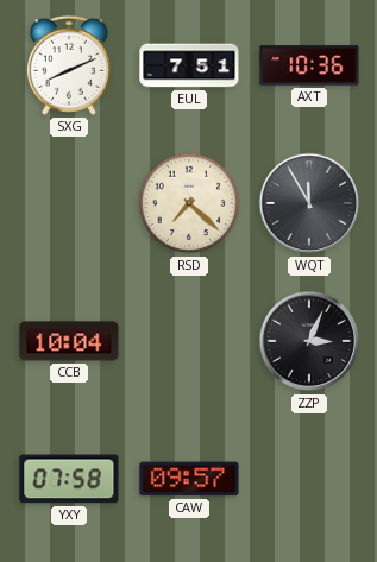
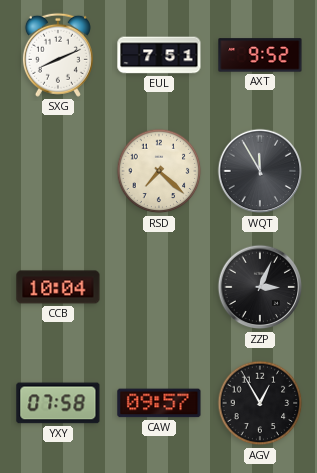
AXT: 10:36 -> 9:52
AGV: none -> 12:55
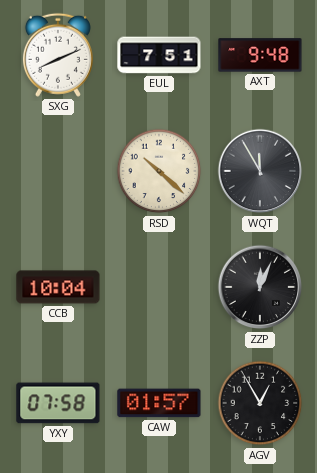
AXT: 9:52 -> 9:48
RSD: 7:22 -> 10:22
ZZP: 3:04 -> 12:04
CAW: 09:57 -> 01:57
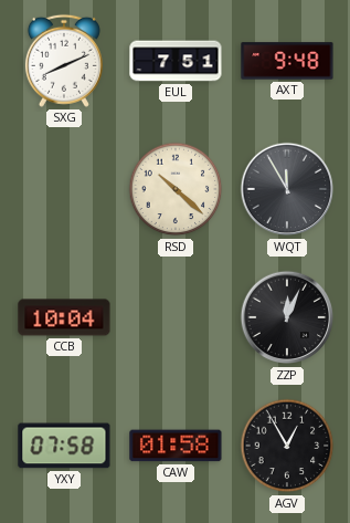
CAW: 01:57 -> 01:58
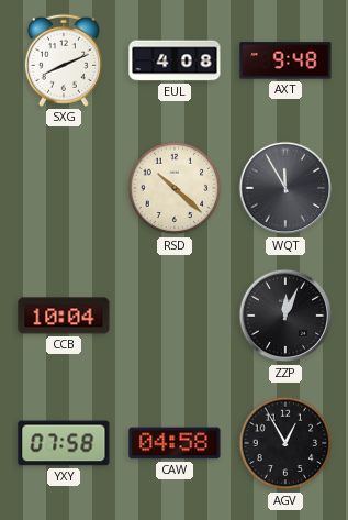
EUL: 7:51 -> 4:08
CAW: 01:58 -> 04:58
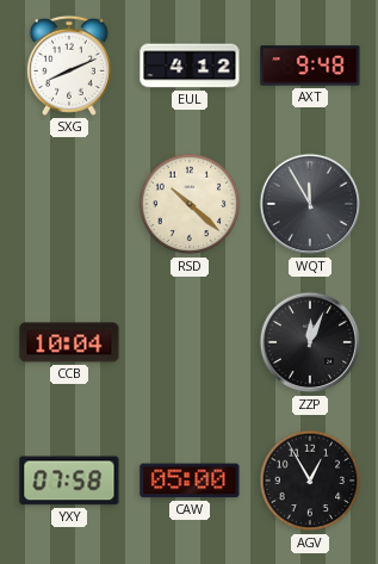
EUL: 4:08 -> 4:12
CAW: 04:58 -> 05:00
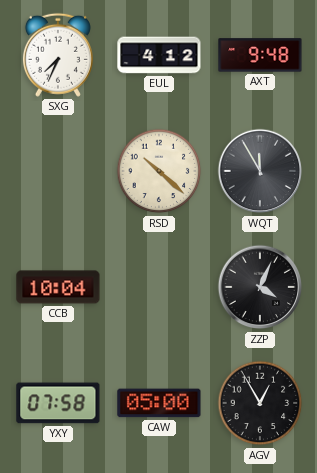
SXG: 8:11 -> 7:34
ZZP: 12:04 -> 4:04
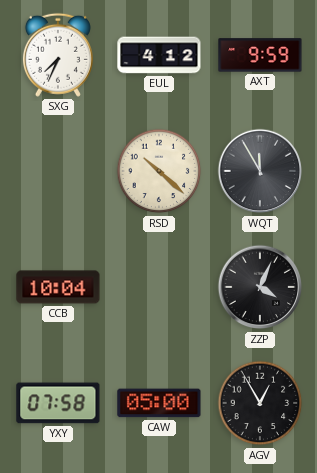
AXT: 9:48 -> 9:59
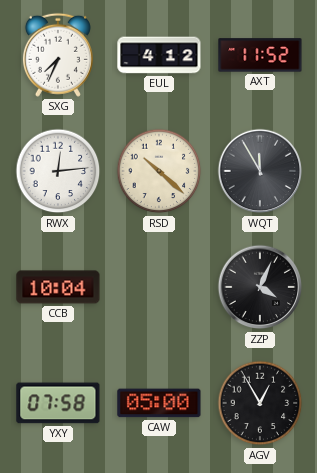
AXT: 9:59 -> 11:52
RWX: none -> 12:14
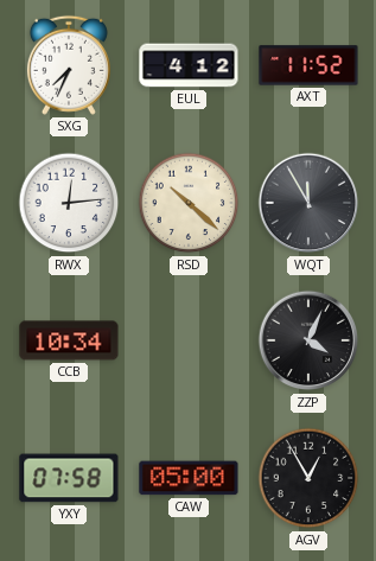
CCB: 10:04 -> 10:34
